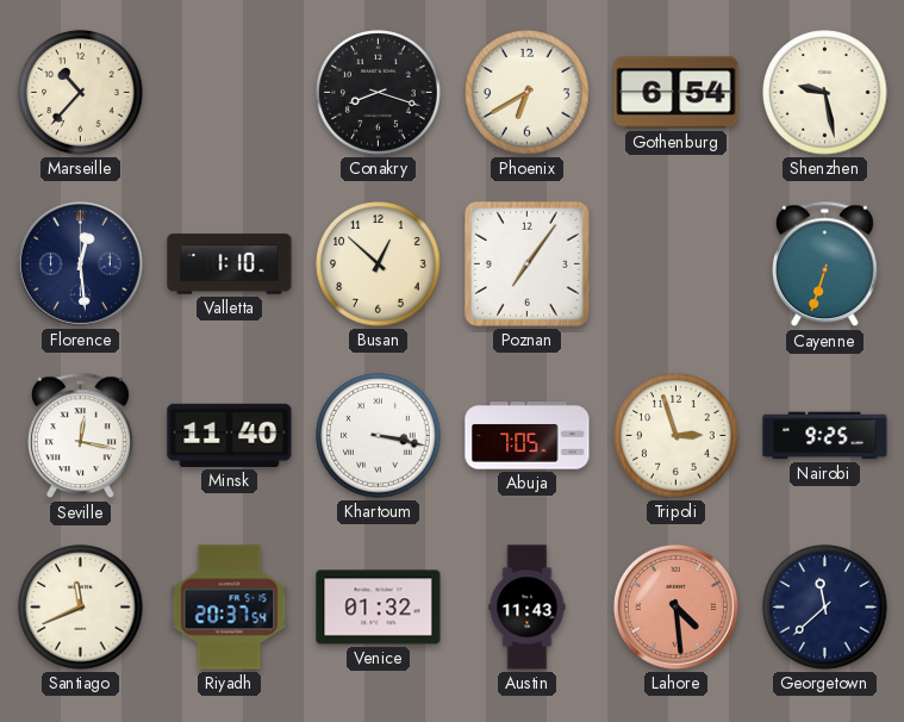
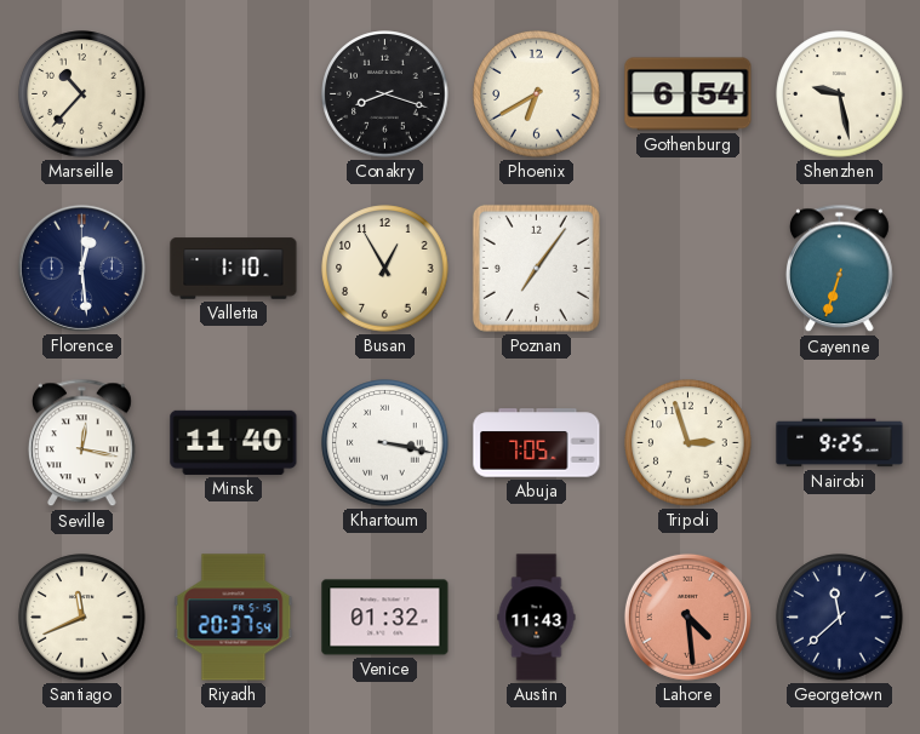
Busan: 12:52 -> 12:55
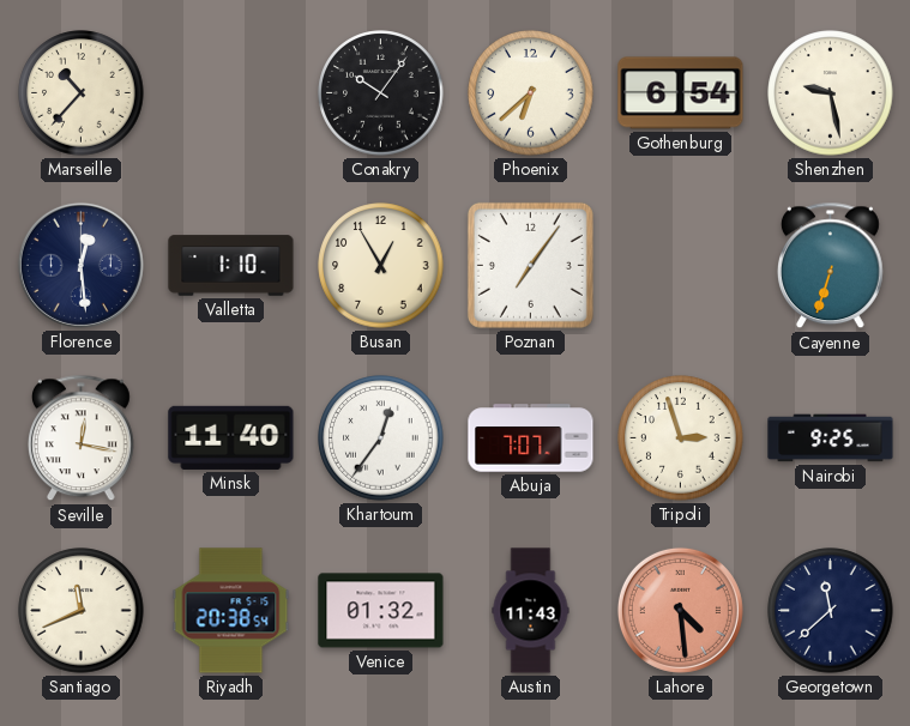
Conakry: 8:18 -> 10:06
Phoenix: 6:40 -> 6:38
Khartoum: 3:17 -> 12:36
Abuja: 7:05 -> 7:07
Riyadh: 20:37 -> 20:38
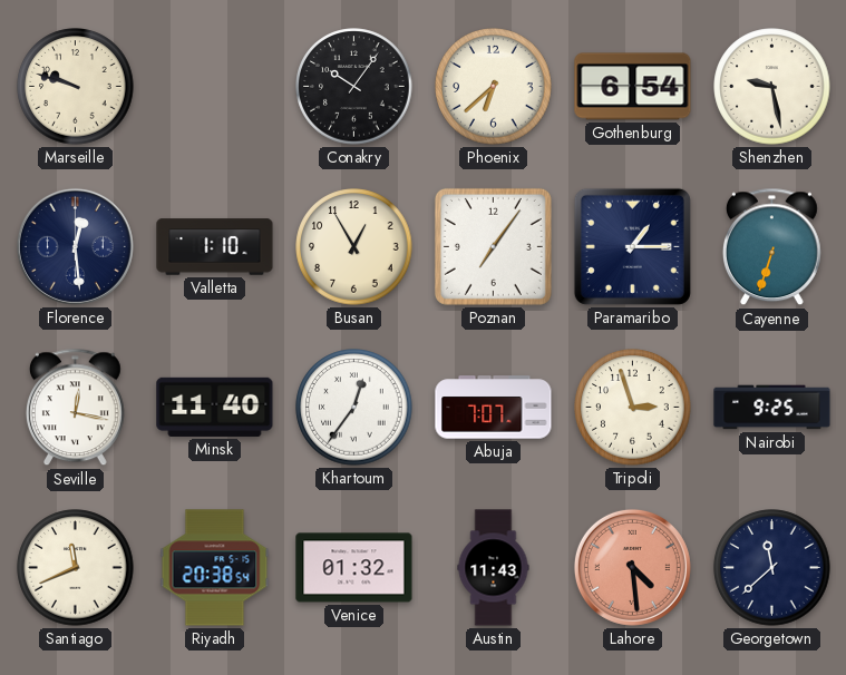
Marseille: 10:37 -> 9:48
Paramaribo: none -> 1:15
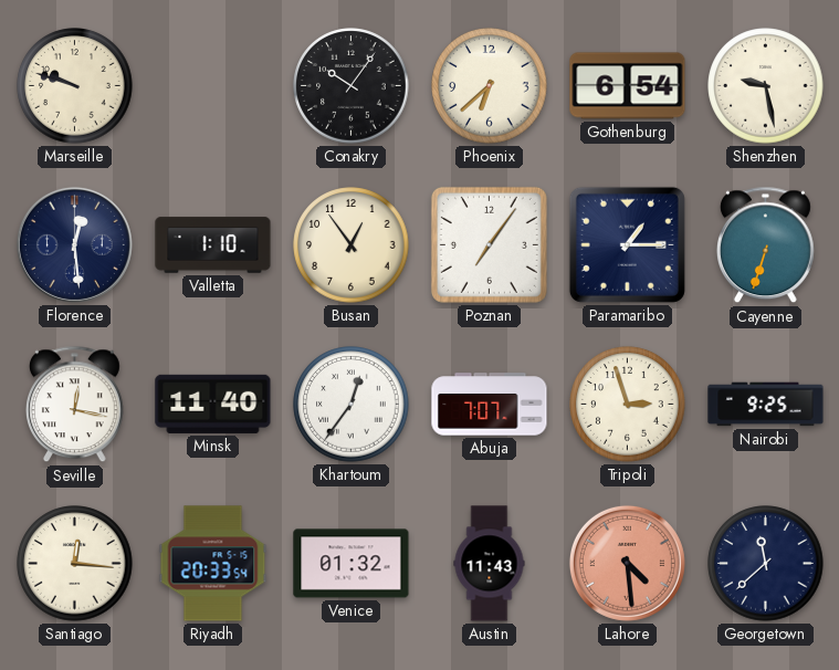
Busan: 12:55 -> 12:54
Santiago: 11:41 -> 12:16
Riyadh: 20:38 -> 20:33
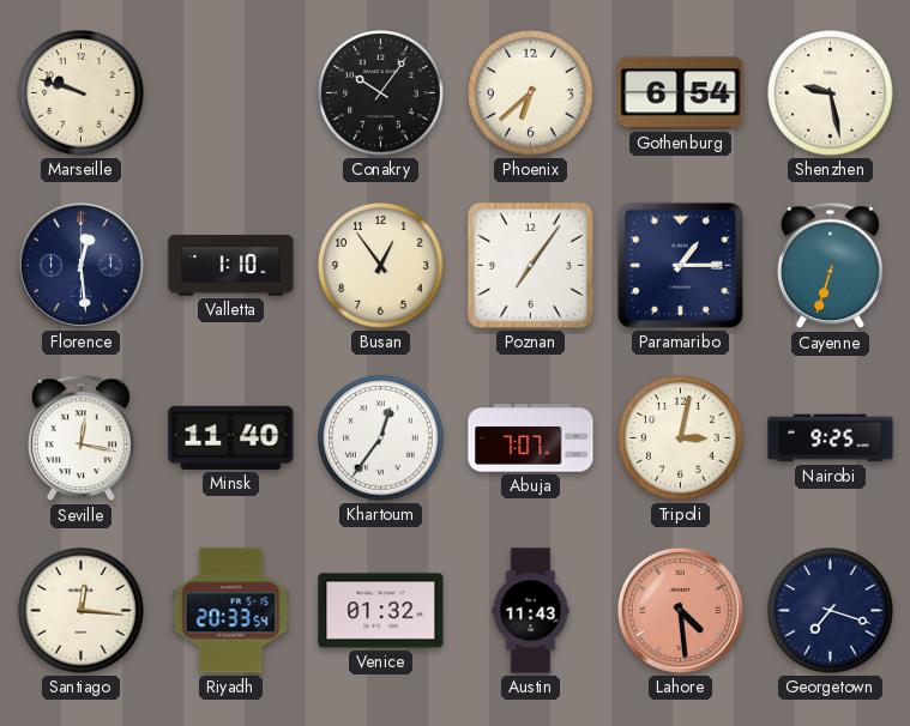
Tripoli: 2:57 -> 3:02
Georgetown: 11:38 -> 7:18
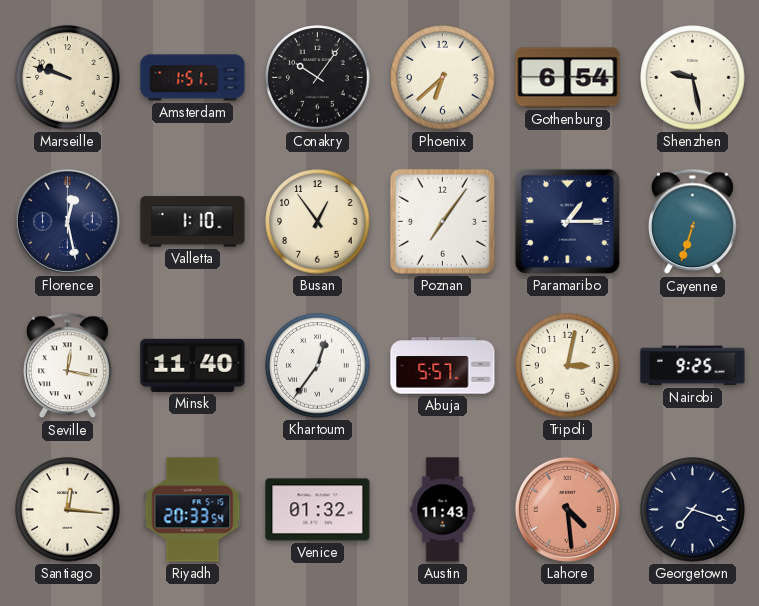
Amsterdam: none -> 1:51
Florence: 12:29 -> 12:28
Abuja: 7:07 -> 5:57
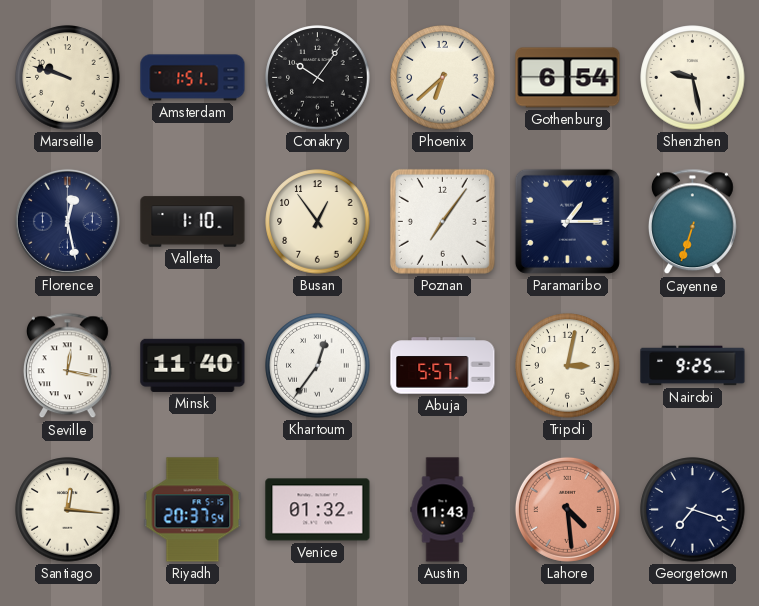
Riyadh: 20:33 -> 20:37
